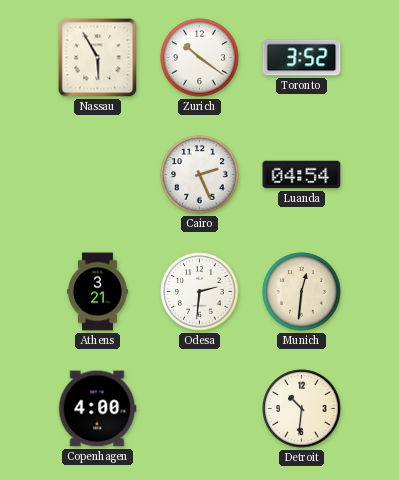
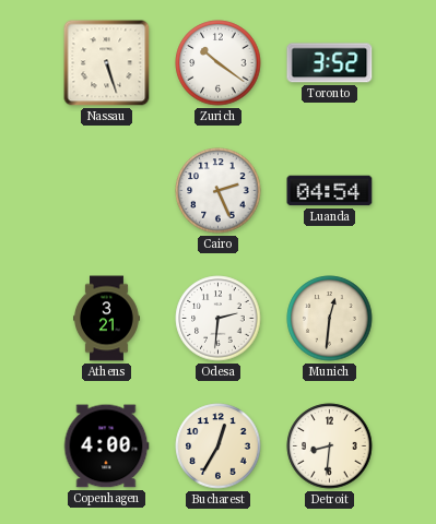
Nassau: 5:55 -> 5:27
Bucharest: none -> 12:35
Detroit: 10:31 -> 8:31
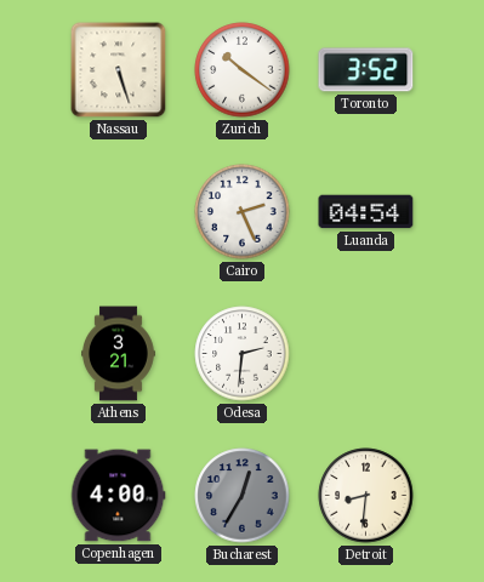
Munich: 12:31 -> none
Bucharest dial: cream -> grey
